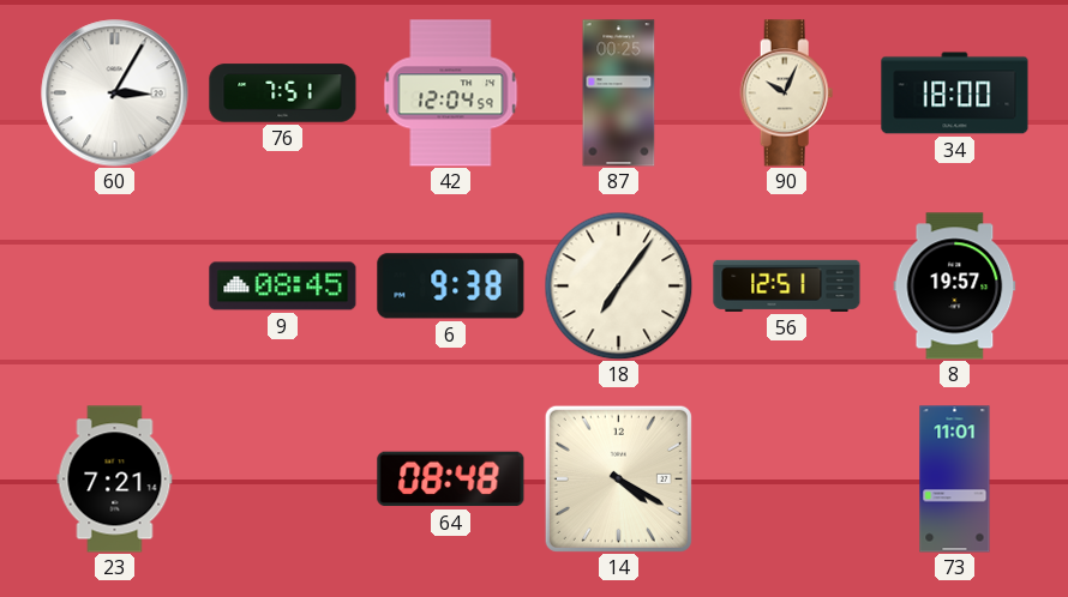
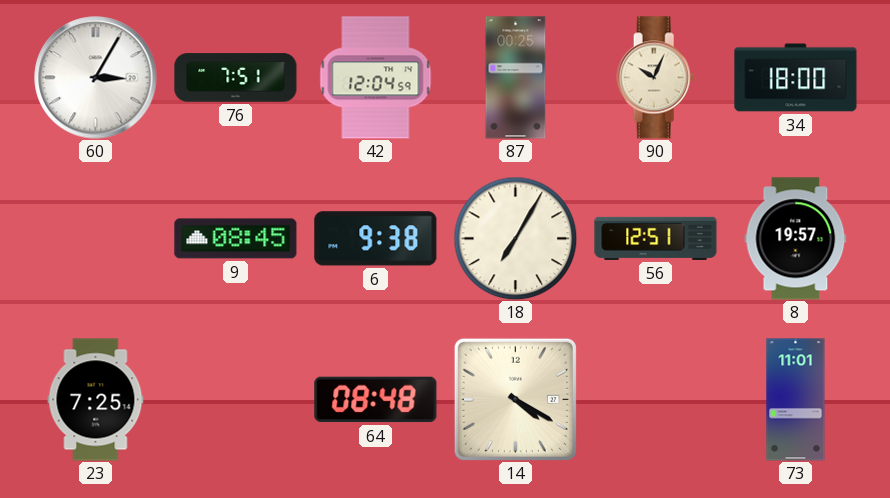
18: 7:06 -> 7:05
23: 7:21 -> 7:25
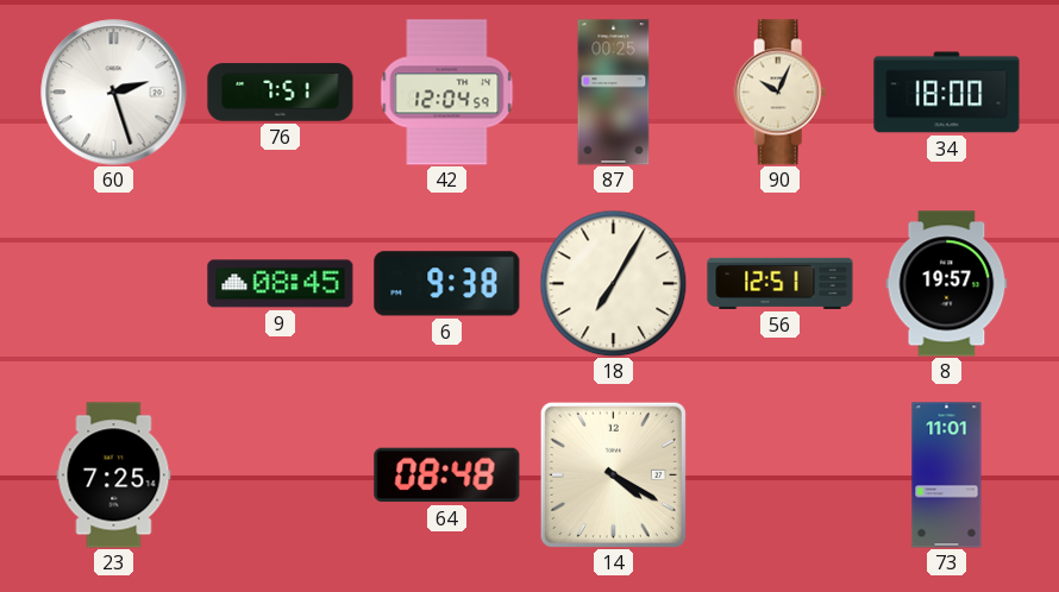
60: 3:05 -> 2:27
